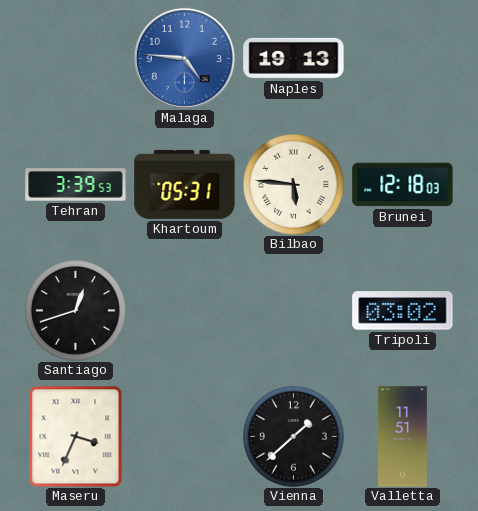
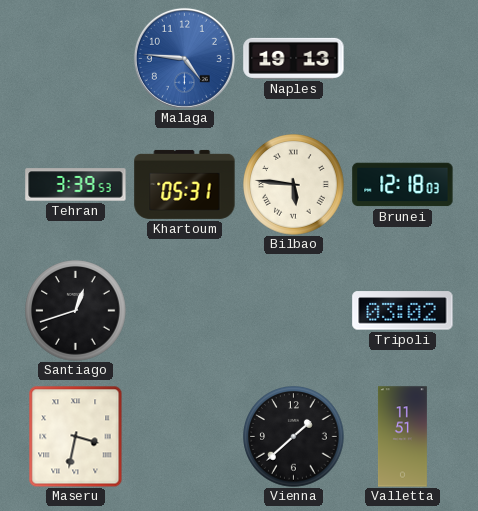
Maseru: 3:34 -> 3:32
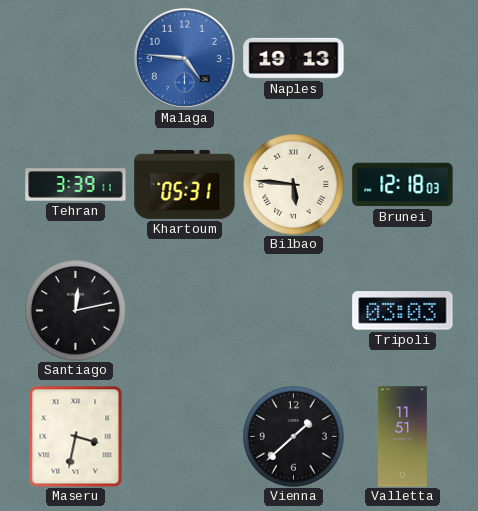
Tehran: 3:39:53 -> 3:39:11
Santiago: 12:42 -> 12:13
Tripoli: 03:02 -> 03:03
